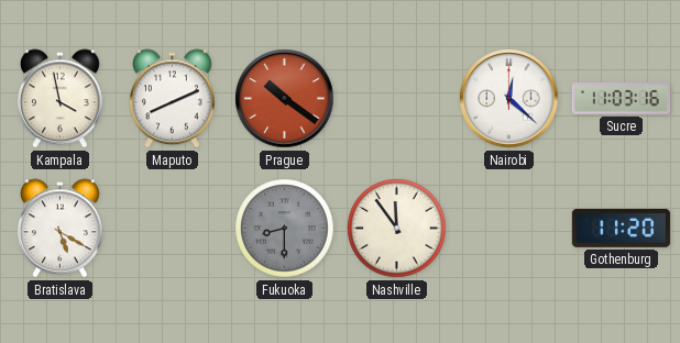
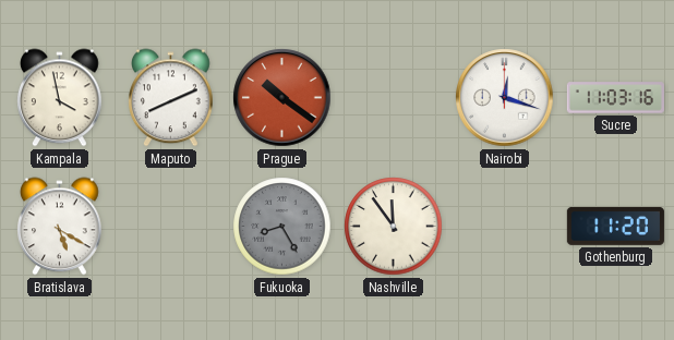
Nairobi: 12:22 -> 12:18
Fukuoka: 8:30 -> 8:25
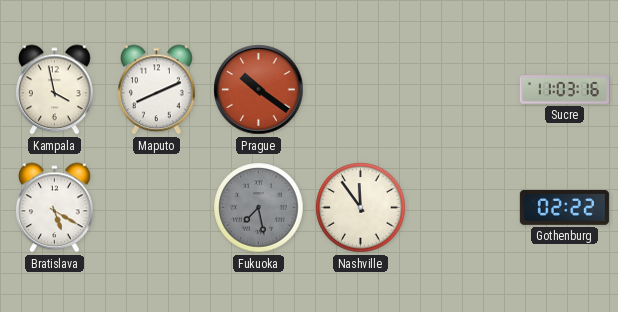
Nairobi: 12:18 -> none
Fukuoka: 8:25 -> 7:28
Gothenburg: 11:20 -> 02:22
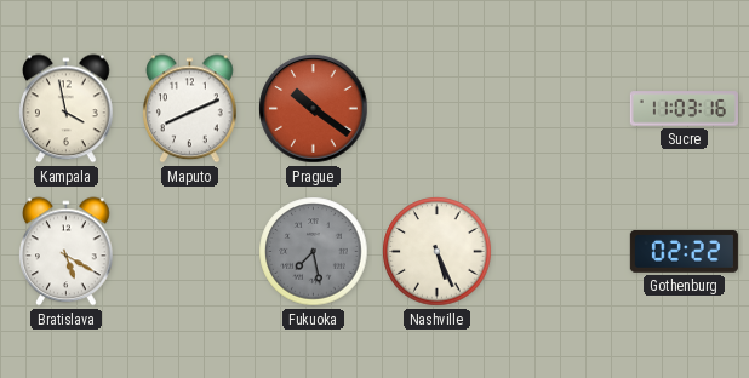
Nashville: 11:54 -> 5:26
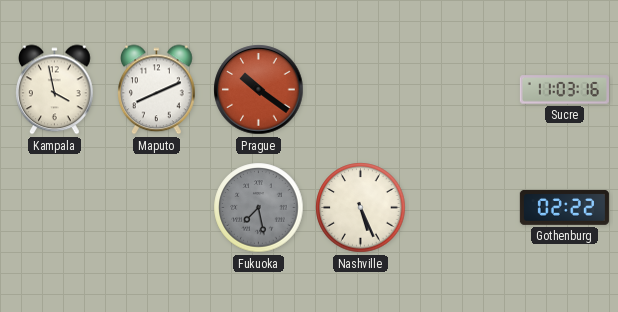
Bratislava: 5:20 -> none
